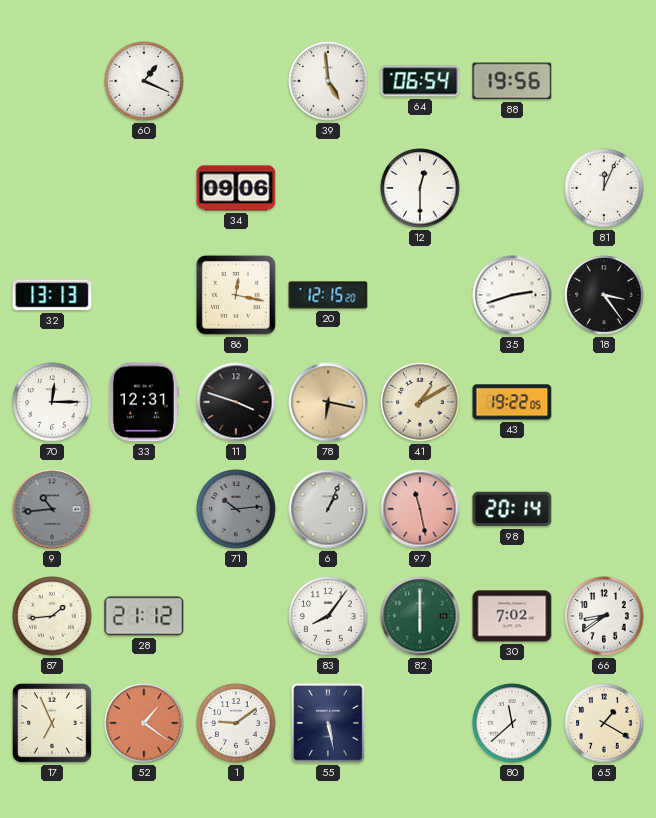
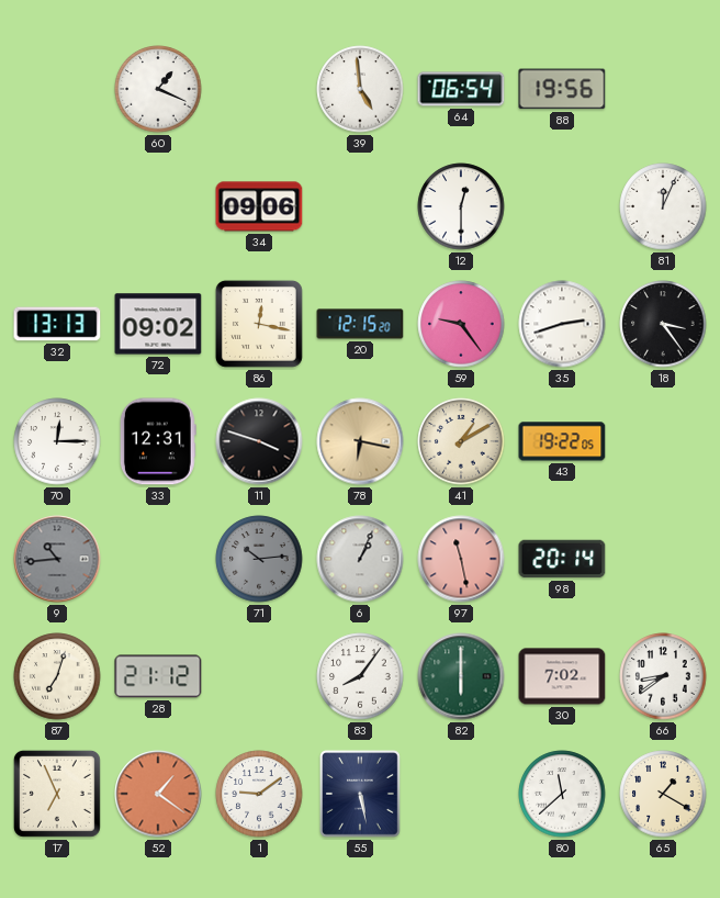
72: none -> 09:02
59: none -> 9:24
87: 1:44 -> 7:03
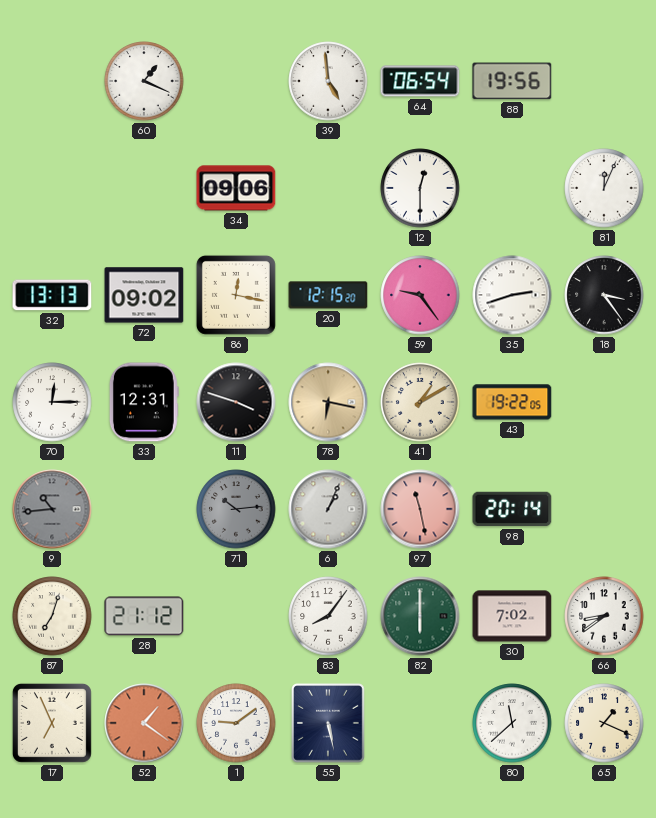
65: 1:20 -> 1:19
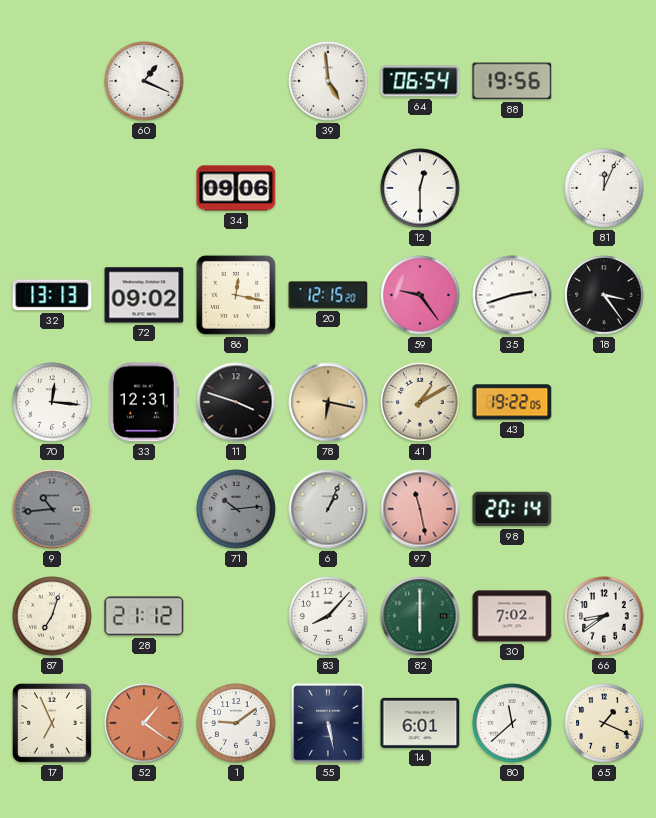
70: 12:15 -> 12:16
83: 8:06 -> 8:07
14: none -> 6:01
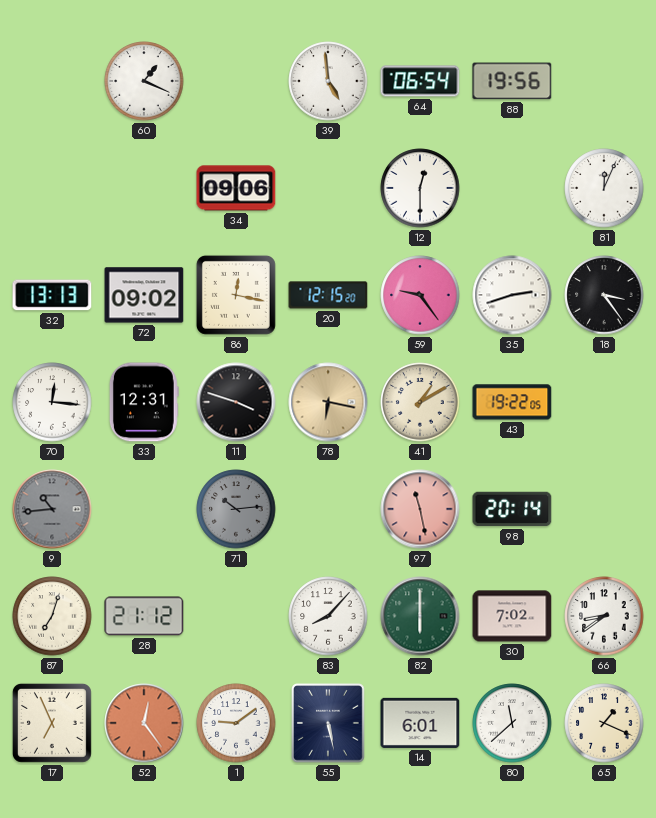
6: 1:04 -> none
52: 1:21 -> 12:24
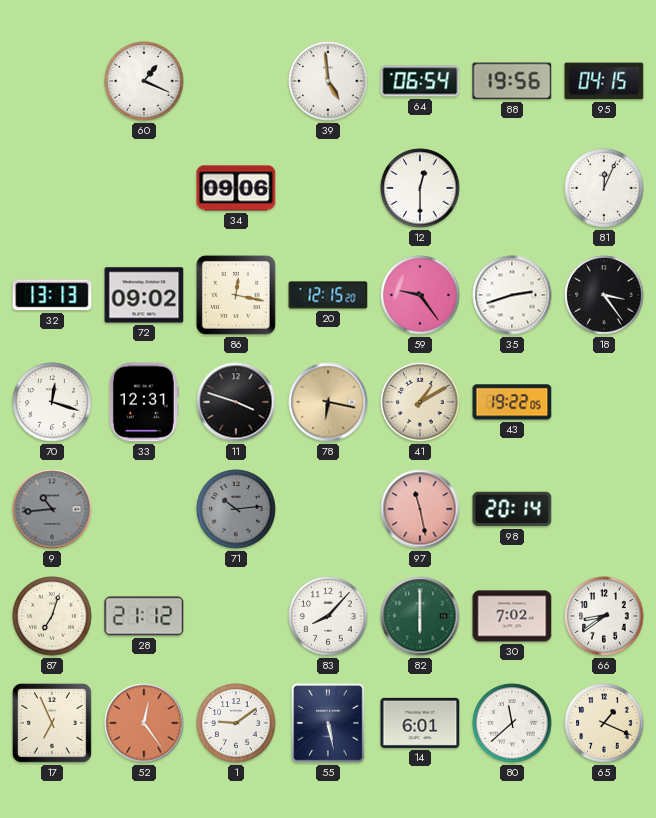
95: none -> 04:15
70: 12:16 -> 12:18
